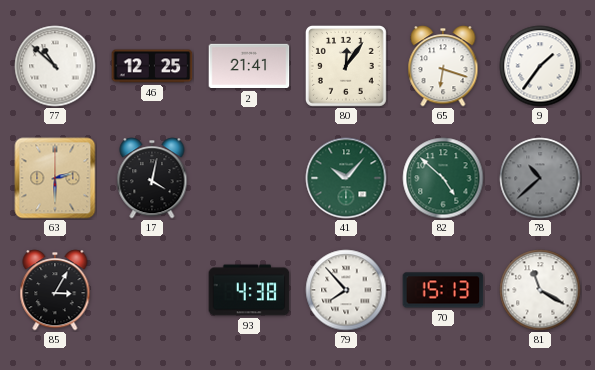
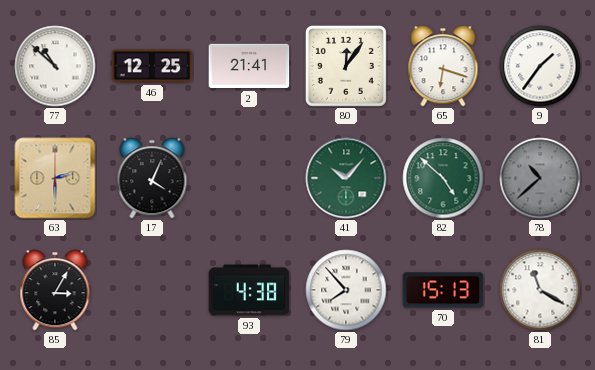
17: 4:02 -> 4:04
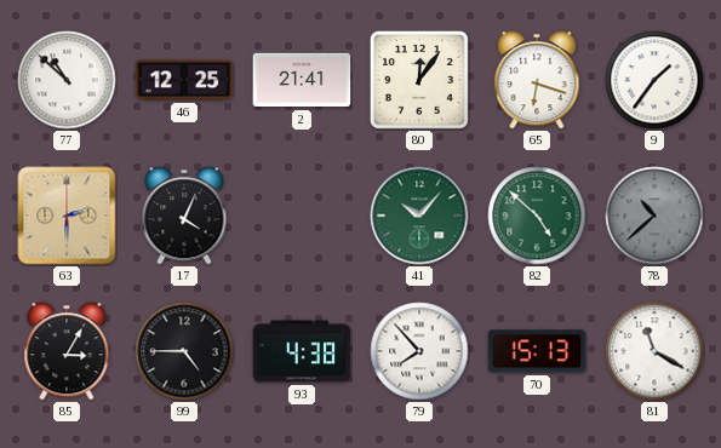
99: none -> 4:45
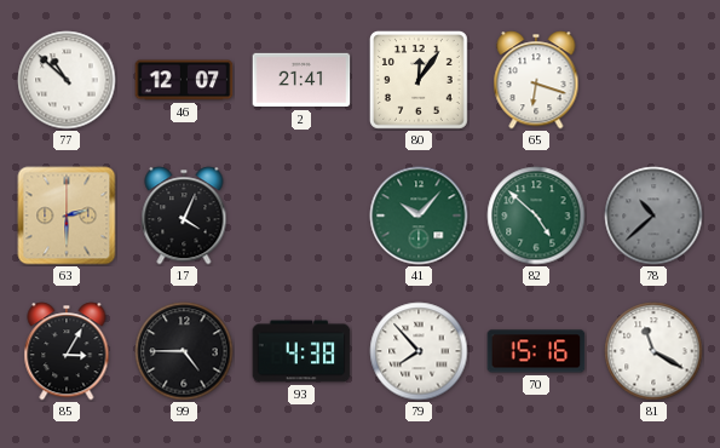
46: 12:25 -> 12:07
9: 1:36 -> none
70: 15:13 -> 15:16
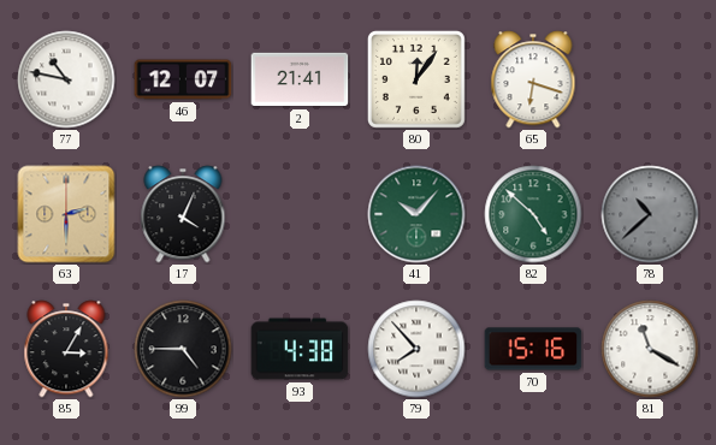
77: 10:52 -> 10:47
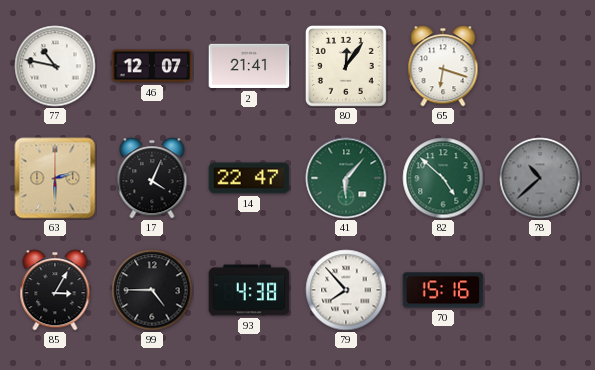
14: none -> 22:47
41: 10:07 -> 6:07
81: 11:20 -> none
